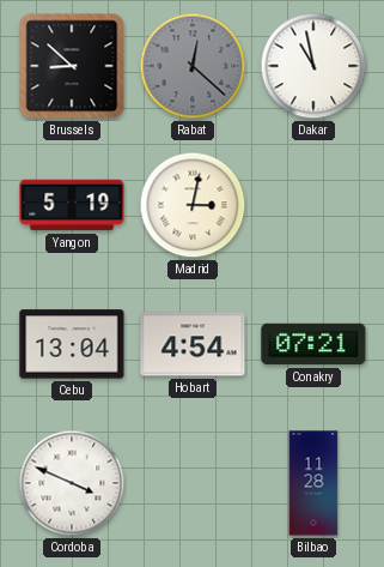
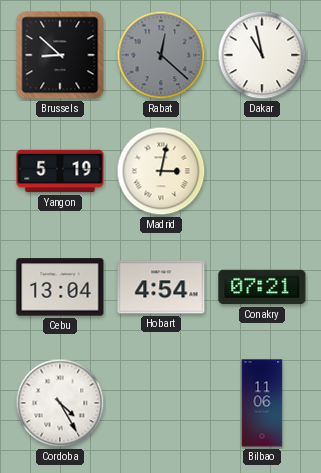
Cordoba: 3:49 -> 4:25
Bilbao: 11:28 -> 11:06
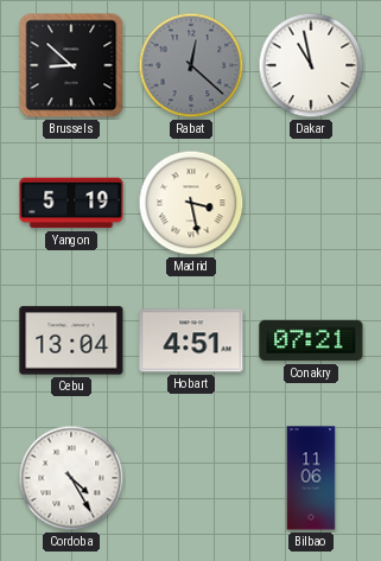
Madrid: 3:02 -> 3:28
Hobart: 4:54 -> 4:51
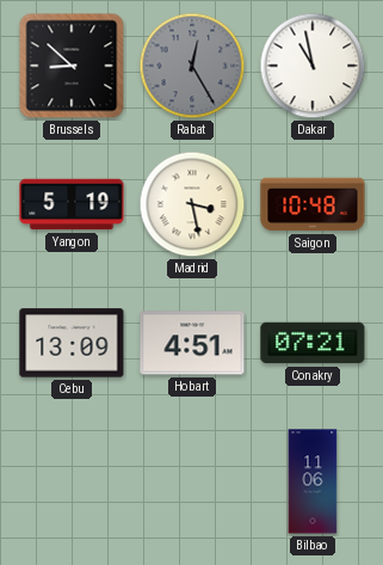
Rabat: 12:22 -> 12:25
Saigon: none -> 10:48
Cebu: 13:04 -> 13:09
Cordoba: 4:25 -> none
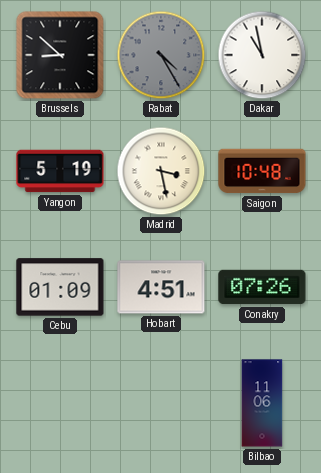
Rabat: 12:25 -> 4:25
Cebu: 13:09 -> 01:09
Conakry: 07:21 -> 07:26
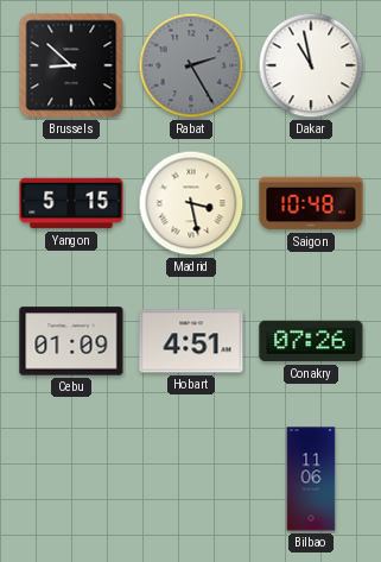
Rabat: 4:25 -> 2:25
Yangon: 5:19 -> 5:15
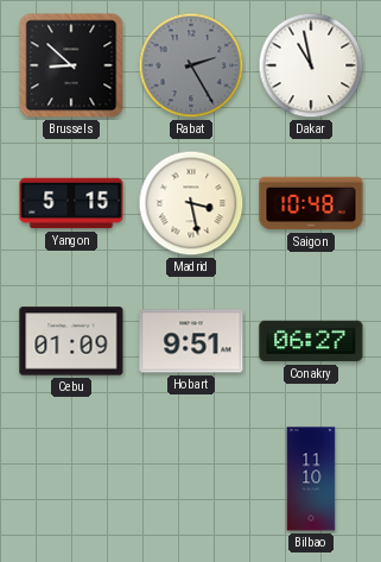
Hobart: 4:51 -> 9:51
Conakry: 07:26 -> 06:27
Bilbao: 11:06 -> 11:10
